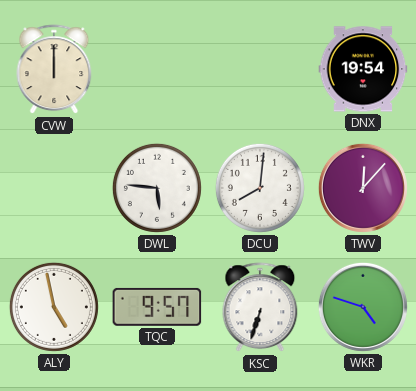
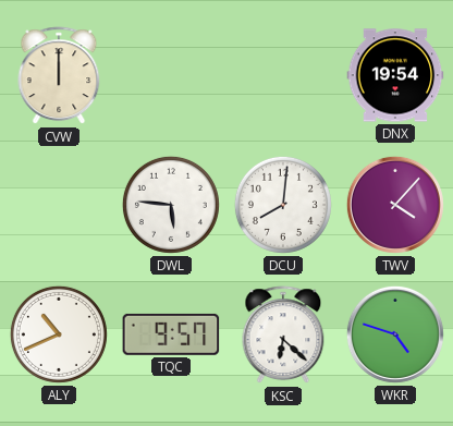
TWV: 12:07 -> 4:07
ALY: 4:58 -> 10:41
KSC: 6:33 -> 6:22
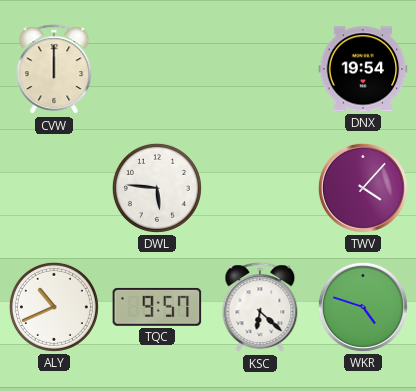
DCU: 8:01 -> none
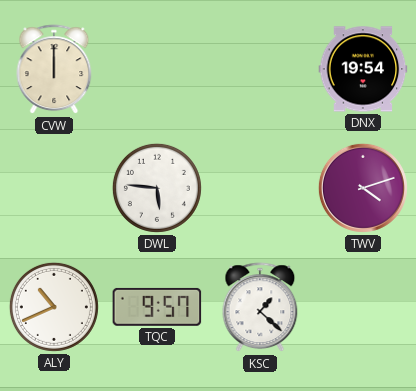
TWV: 4:07 -> 4:12
KSC: 6:22 -> 1:22
WKR: 4:48 -> none
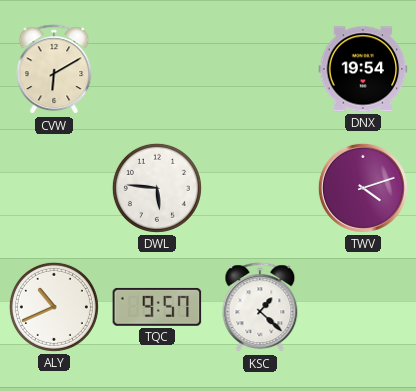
CVW: 12:00 -> 6:10
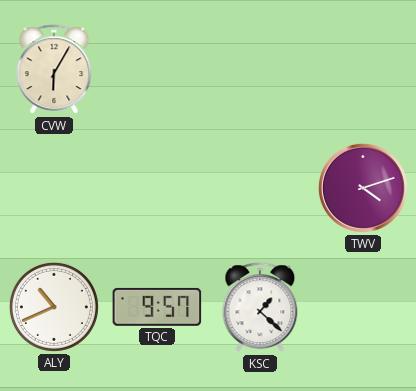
CVW: 6:10 -> 6:05
DNX: 19:54 -> none
DWL: 5:46 -> none
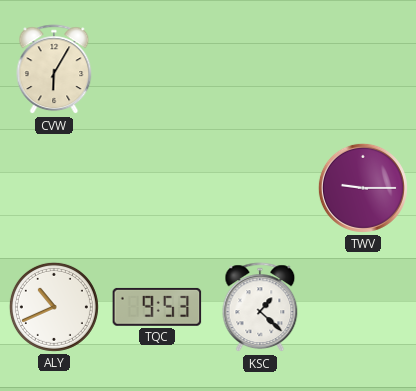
TWV: 4:12 -> 9:15
TQC: 9:57 -> 9:53
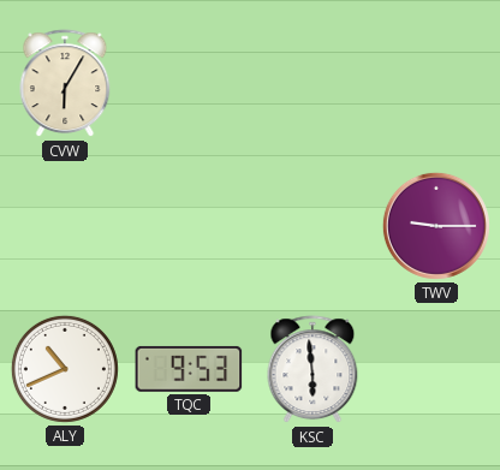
KSC: 1:22 -> 5:59
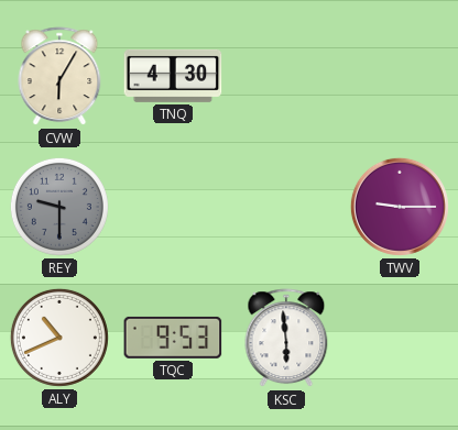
TNQ: none -> 4:30
REY: none -> 9:30
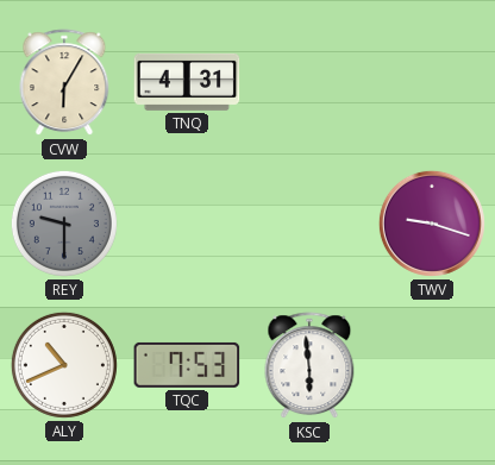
TNQ: 4:30 -> 4:31
TWV: 9:15 -> 9:18
TQC: 9:53 -> 7:53
